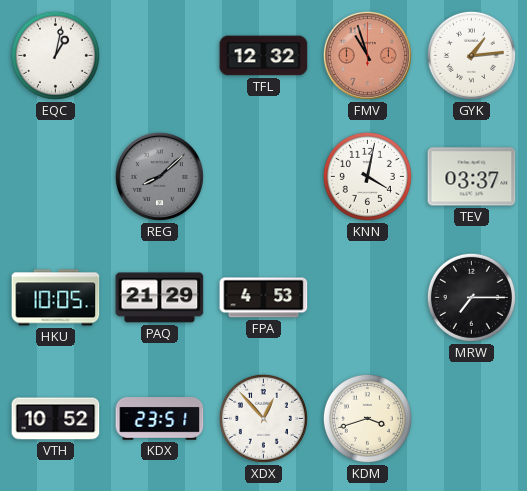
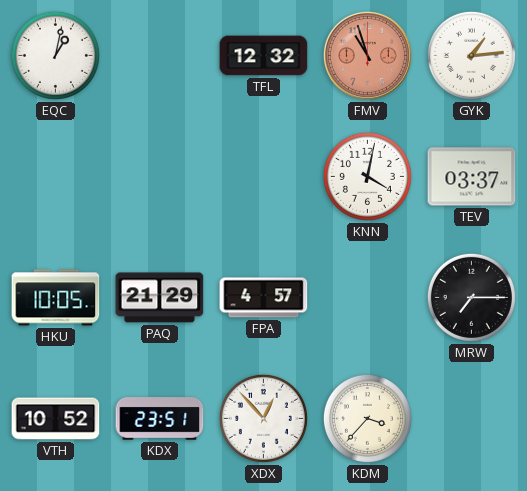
REG: 8:08 -> none
FPA: 4:53 -> 4:57
KDM: 3:42 -> 3:37
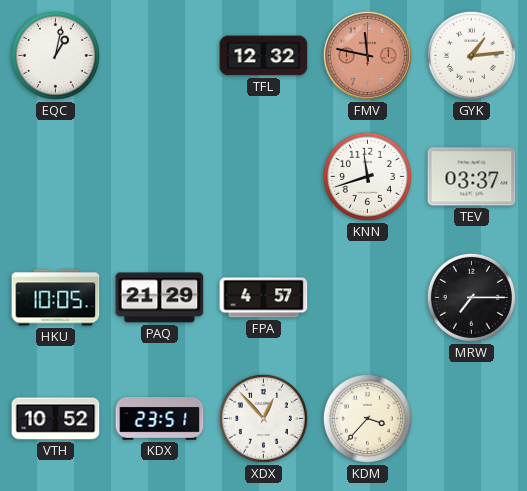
FMV: 10:57 -> 11:47
KNN: 4:02 -> 11:42
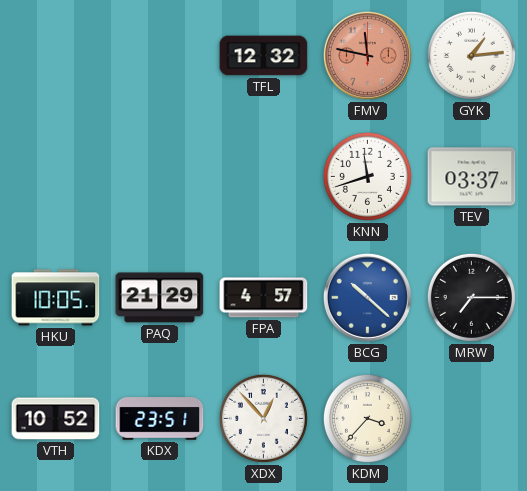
EQC: 1:02 -> none
BCG: none -> 10:22
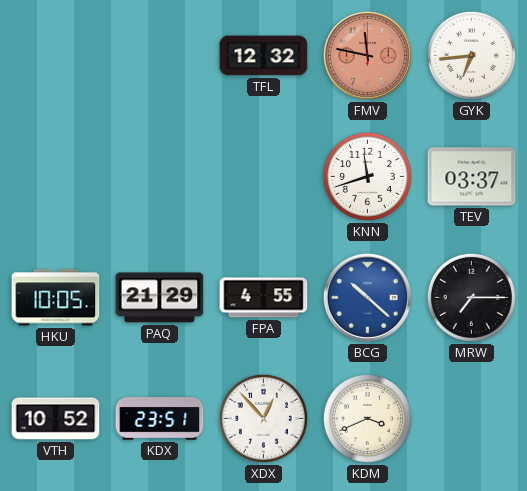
GYK: 1:14 -> 6:44
FPA: 4:57 -> 4:55
KDM: 3:37 -> 3:41
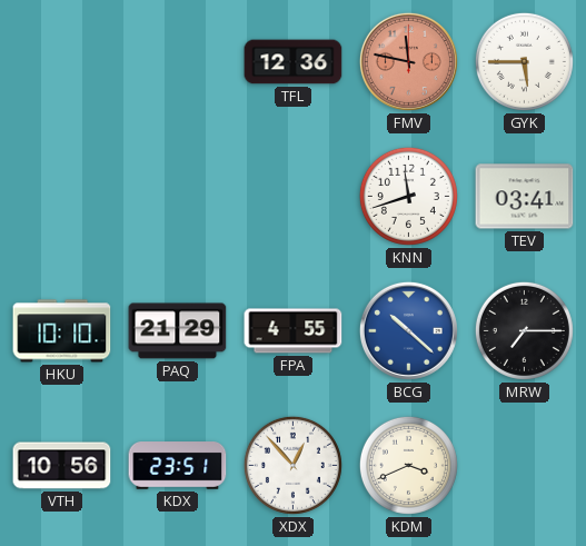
TFL: 12:32 -> 12:36
GYK: 6:44 -> 5:45
TEV: 03:37 -> 03:41
HKU: 10:05 -> 10:10
VTH: 10:52 -> 10:56
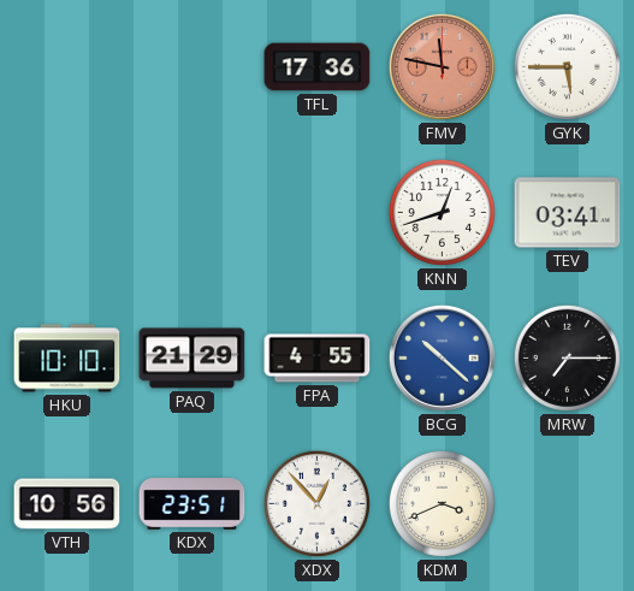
TFL: 12:36 -> 17:36
KNN: 11:42 -> 12:42
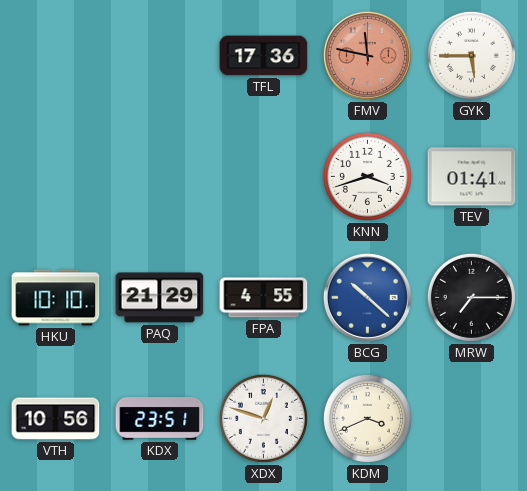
KNN: 12:42 -> 3:42
TEV: 03:41 -> 01:41
XDX: 12:53 -> 12:48
